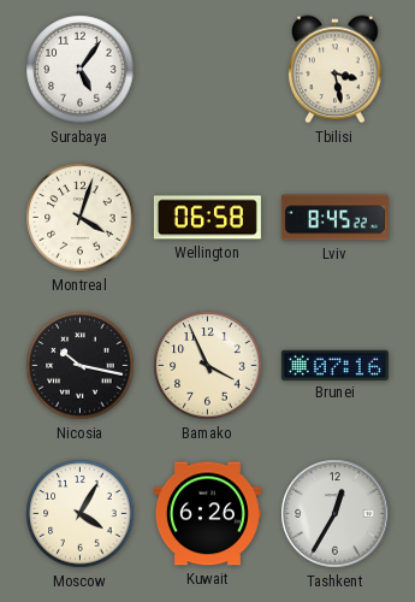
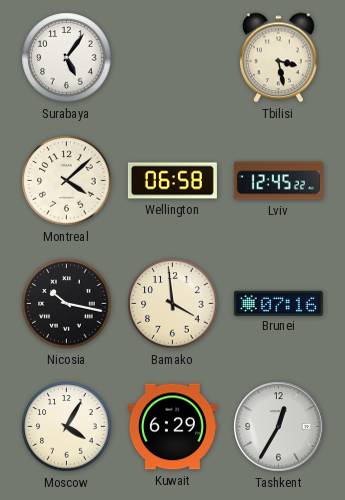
Montreal: 4:03 -> 4:08
Lviv: 8:45 -> 12:45
Bamako: 3:56 -> 3:59
Kuwait: 6:26 -> 6:29
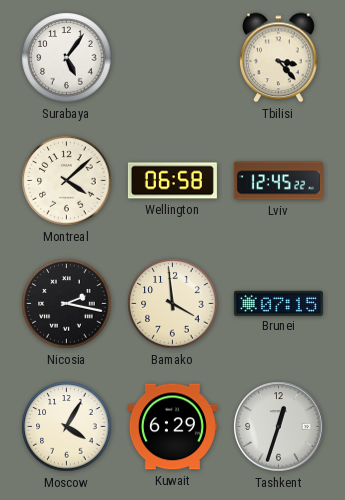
Tbilisi: 3:28 -> 3:23
Nicosia: 10:17 -> 2:17
Brunei: 07:16 -> 07:15
Tashkent: 12:35 -> 12:33
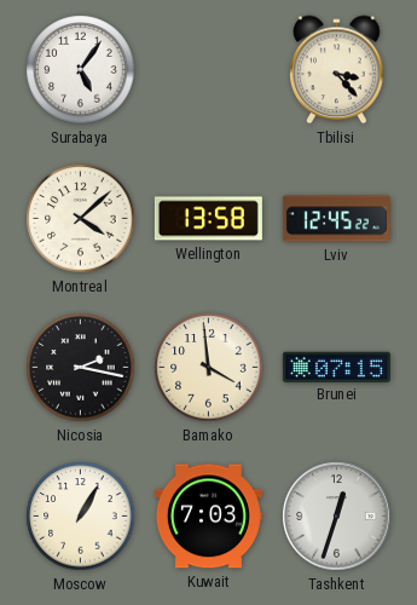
Wellington: 06:58 -> 13:58
Moscow: 4:05 -> 1:05
Kuwait: 6:29 -> 7:03
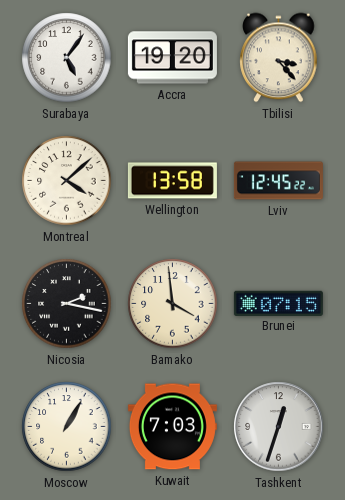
Accra: none -> 19:20
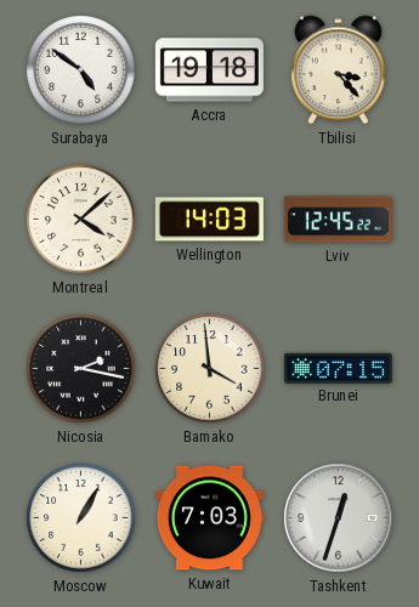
Surabaya: 5:06 -> 4:51
Accra: 19:20 -> 19:18
Wellington: 13:58 -> 14:03
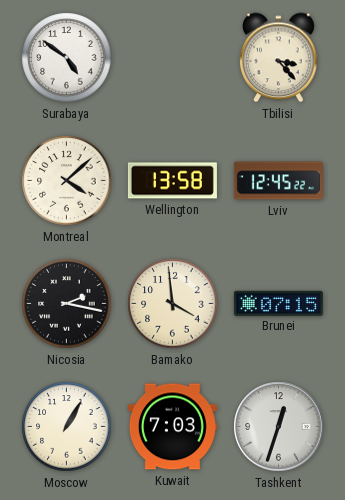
Accra: 19:18 -> none
Wellington: 14:03 -> 13:58
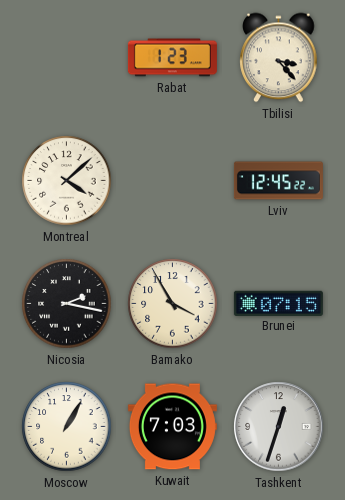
Surabaya: 4:51 -> none
Rabat: none -> 1:23
Wellington: 13:58 -> none
Bamako: 3:59 -> 3:55
